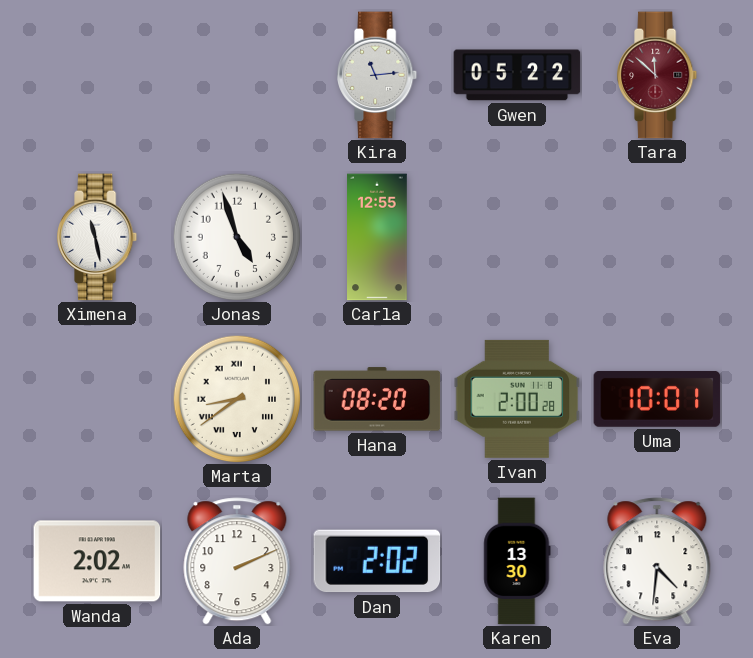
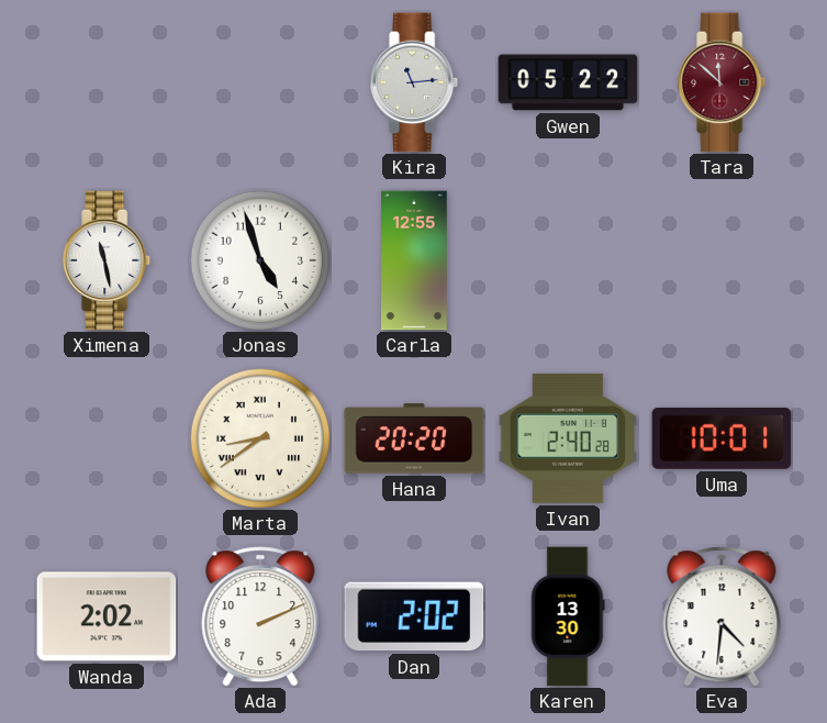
Hana: 08:20 -> 20:20
Ivan: 2:00 -> 2:40
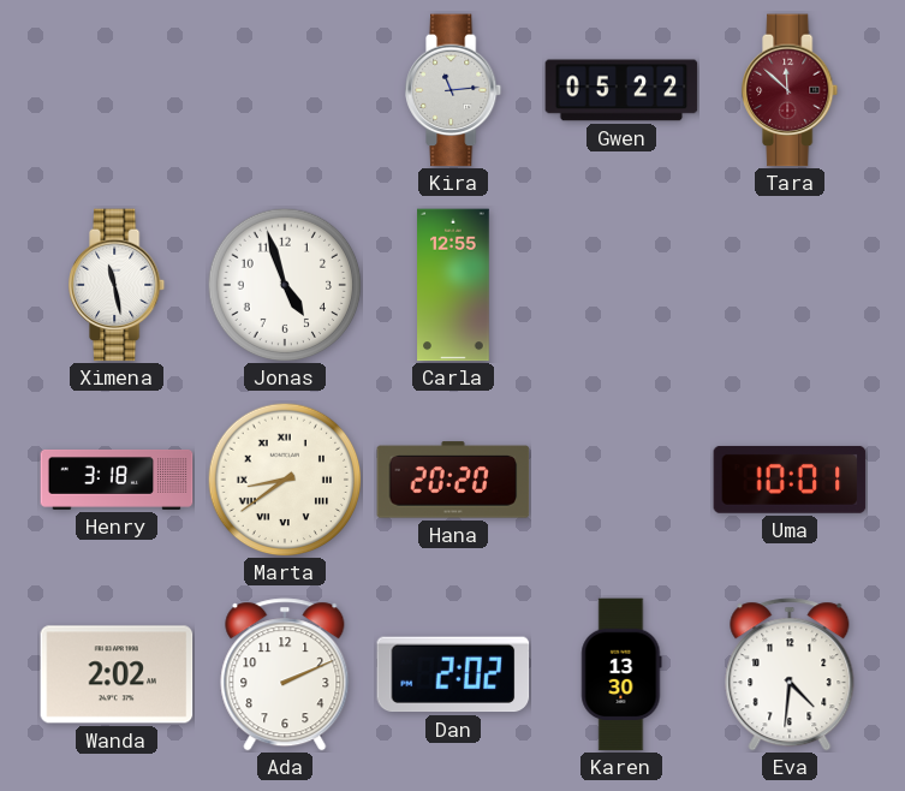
Henry: none -> 3:18
Ivan: 2:40 -> none
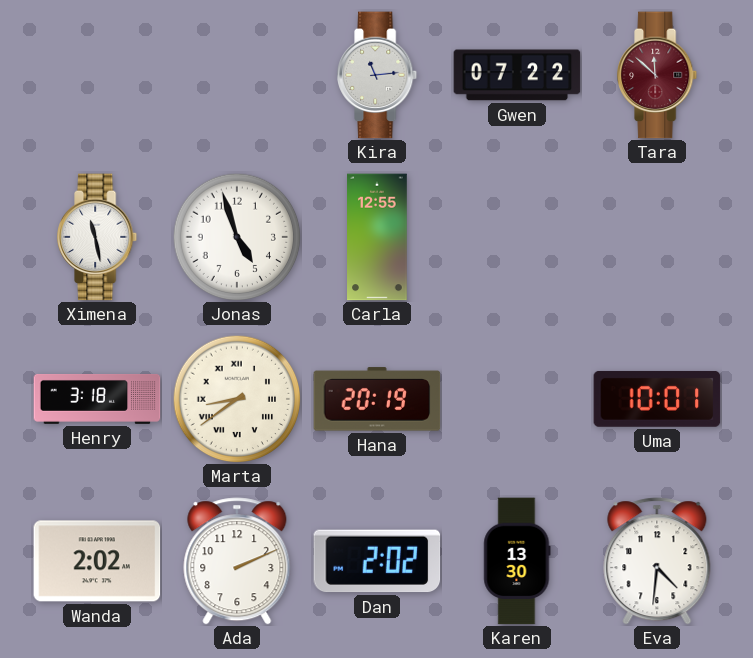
Gwen: 05:22 -> 07:22
Hana: 20:20 -> 20:19
